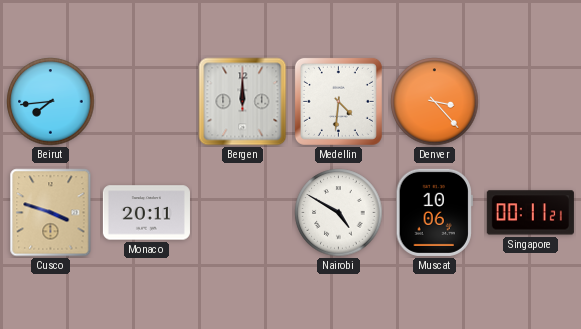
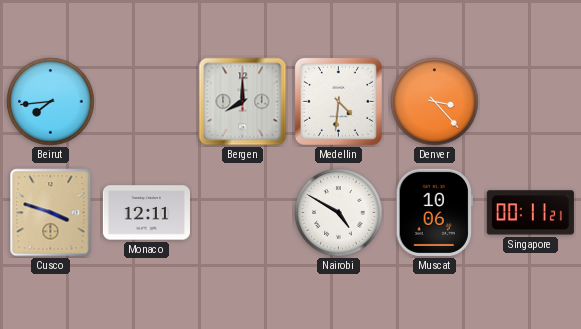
Bergen: 12:00 -> 8:00
Monaco: 20:11 -> 12:11
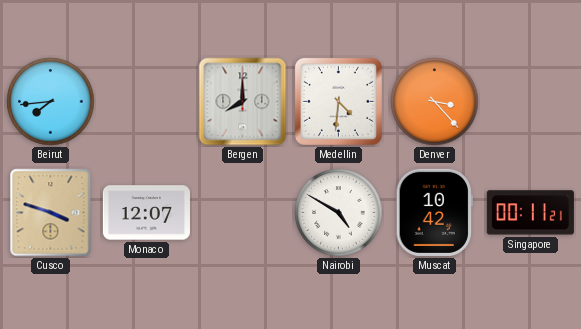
Monaco: 12:11 -> 12:07
Muscat: 10:06 -> 10:42
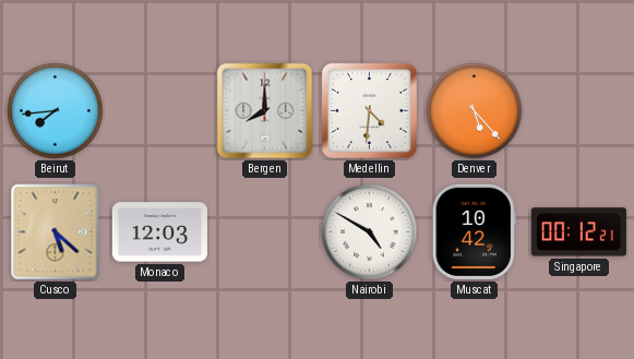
Denver: 3:23 -> 5:23
Cusco: 3:48 -> 5:22
Monaco: 12:07 -> 12:03
Singapore: 00:11 -> 00:12
